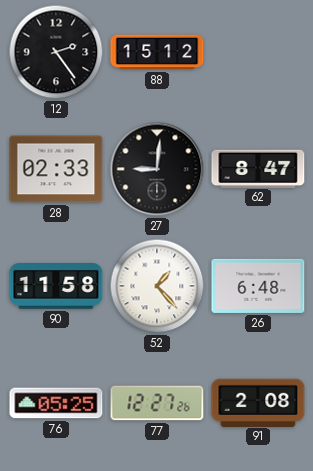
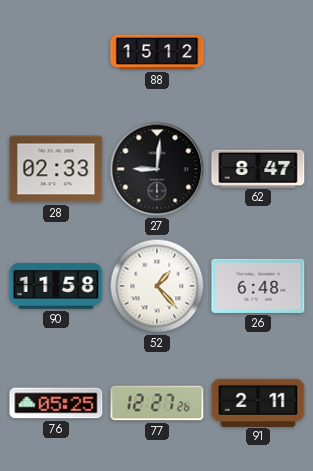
12: 2:24 -> none
91: 2:08 -> 2:11
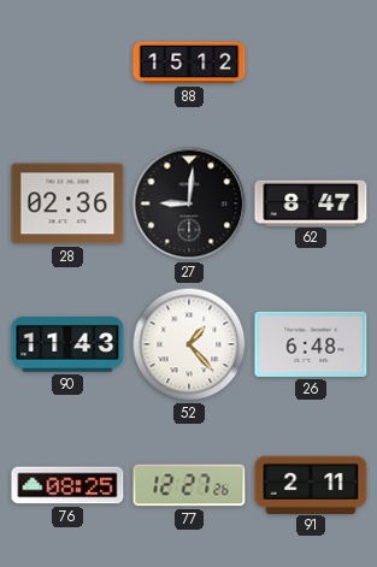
28: 02:33 -> 02:36
90: 11:58 -> 11:43
76: 05:25 -> 08:25
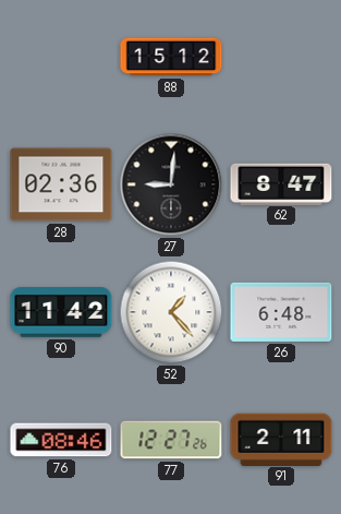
90: 11:43 -> 11:42
76: 08:25 -> 08:46
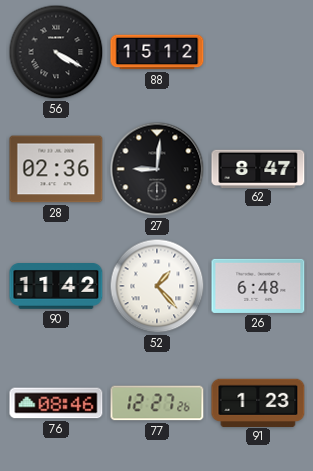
56: none -> 4:20
91: 2:11 -> 1:23
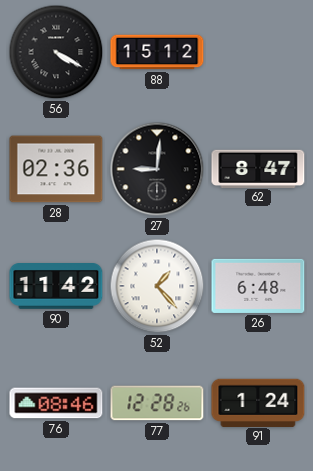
77: 12:27 -> 12:28
91: 1:23 -> 1:24
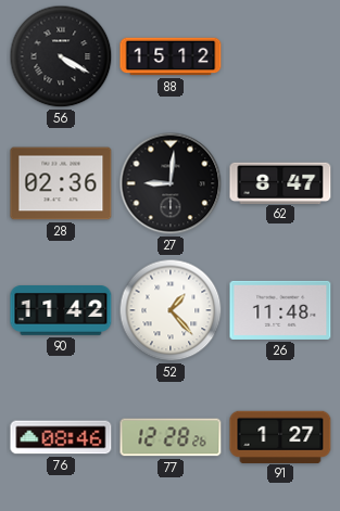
26: 6:48 -> 11:48
91: 1:24 -> 1:27
